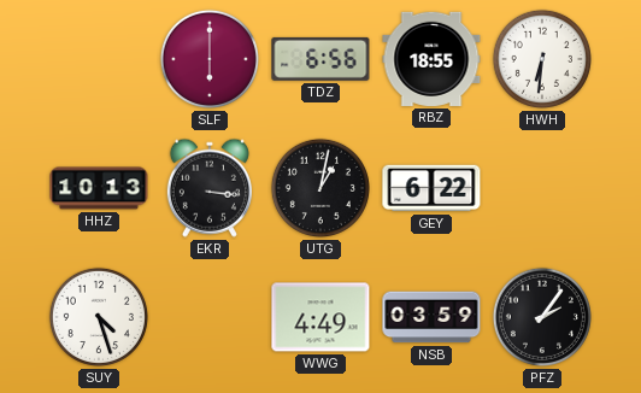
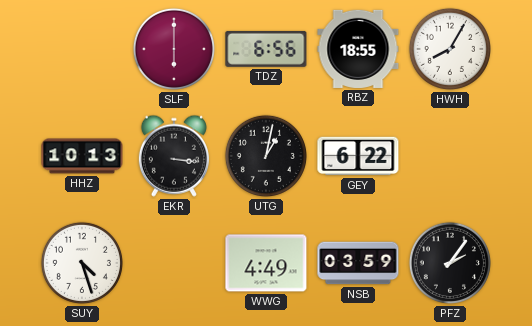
HWH: 6:31 -> 8:05
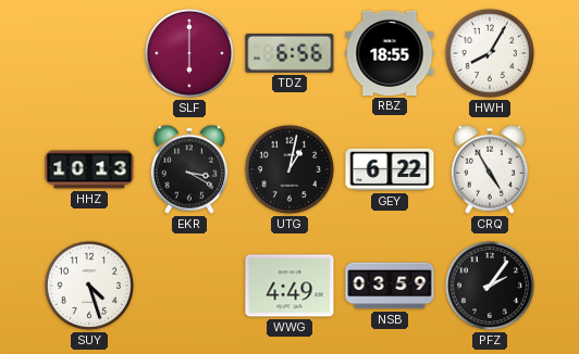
EKR: 3:16 -> 3:20
CRQ: none -> 4:55
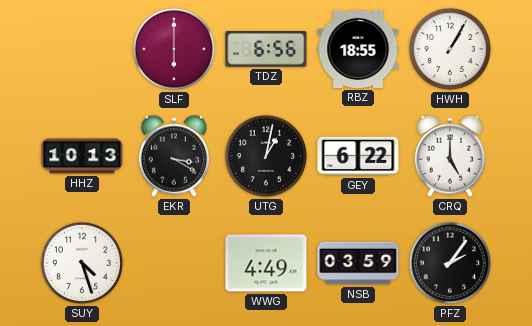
HWH: 8:05 -> 1:05
CRQ: 4:55 -> 5:00
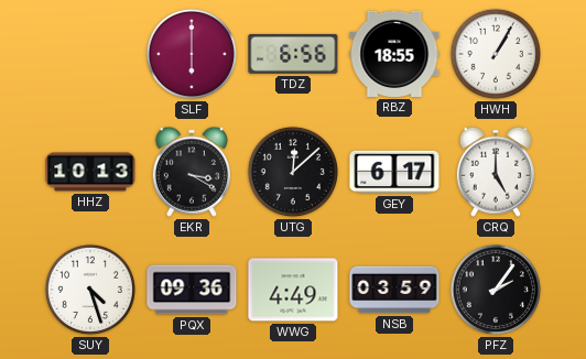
UTG: 1:02 -> 12:08
GEY: 6:22 -> 6:17
PQX: none -> 09:36
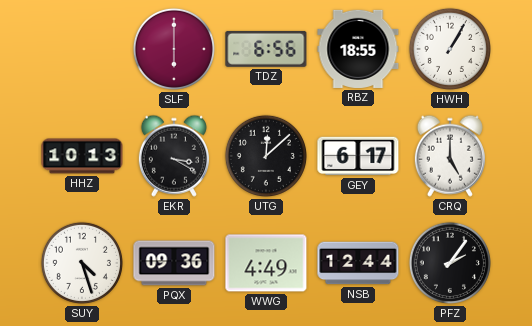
NSB: 03:59 -> 12:44
